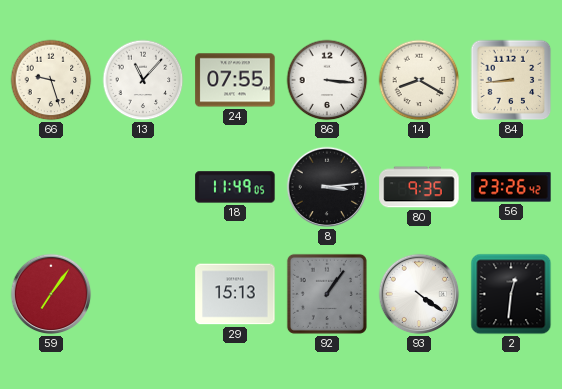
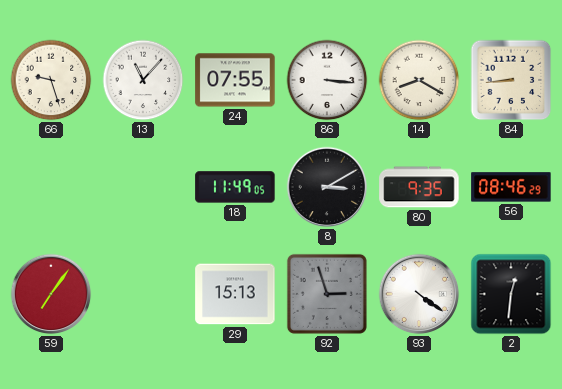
8: 3:14 -> 3:10
56: 23:26 -> 08:46
92: 1:06 -> 2:57
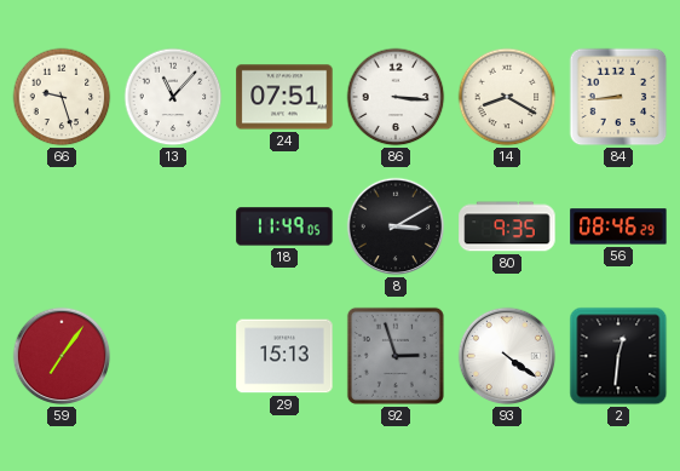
24: 07:55 -> 07:51
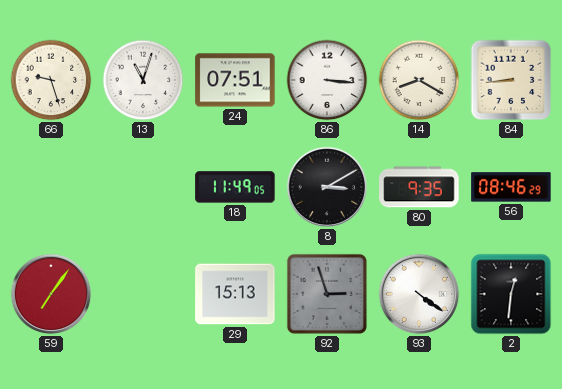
13: 11:07 -> 11:03
